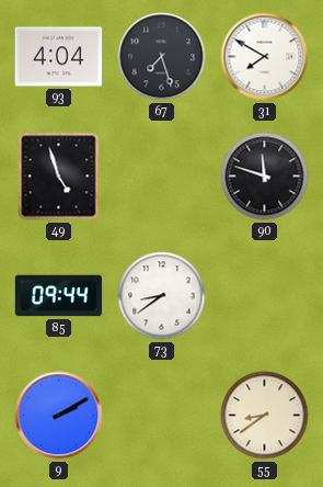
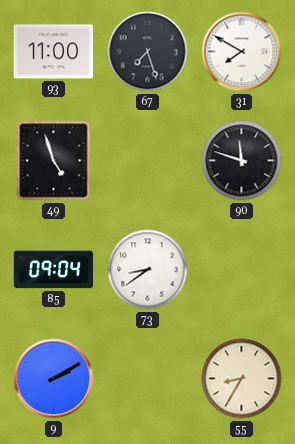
93: 4:04 -> 11:00
85: 09:44 -> 09:04
55: 8:39 -> 8:35
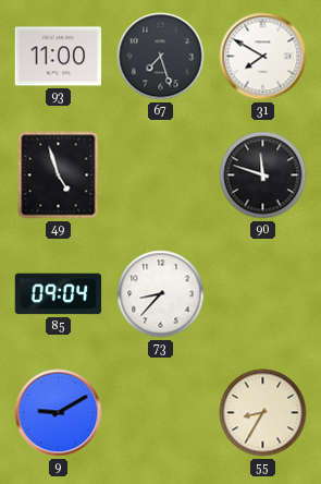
73: 8:39 -> 8:37
9: 2:10 -> 9:10
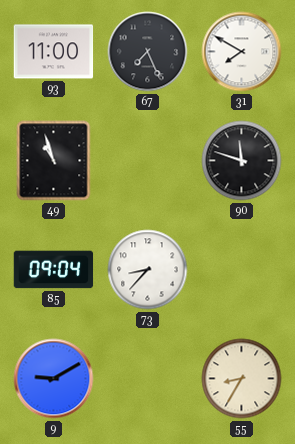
67: 7:27 -> 7:26
49: 4:57 -> 10:57
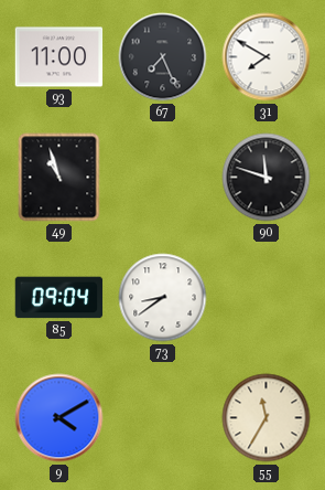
73: 8:37 -> 8:39
9: 9:10 -> 4:10
55: 8:35 -> 11:35
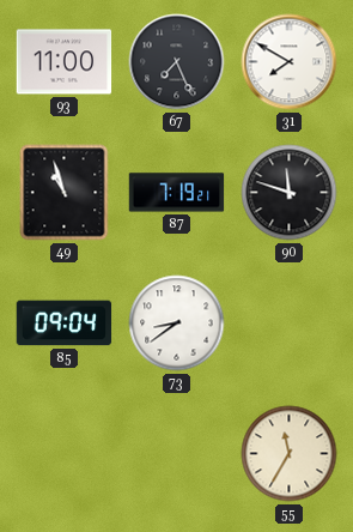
87: none -> 7:19
9: 4:10 -> none
